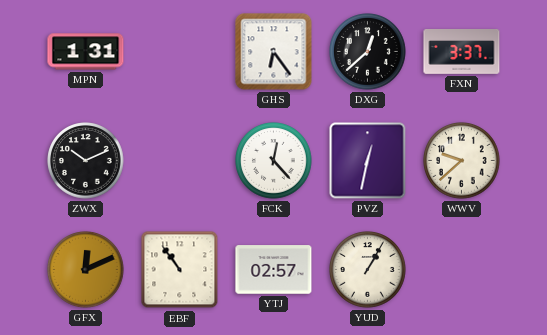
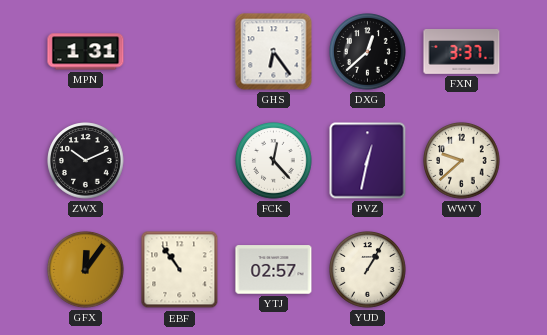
GFX: 12:11 -> 12:06
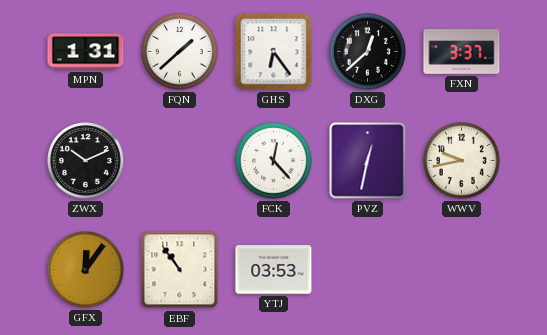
FQN: none -> 1:38
WWV: 9:38 -> 9:43
YTJ: 02:57 -> 03:53
YUD: 1:05 -> none
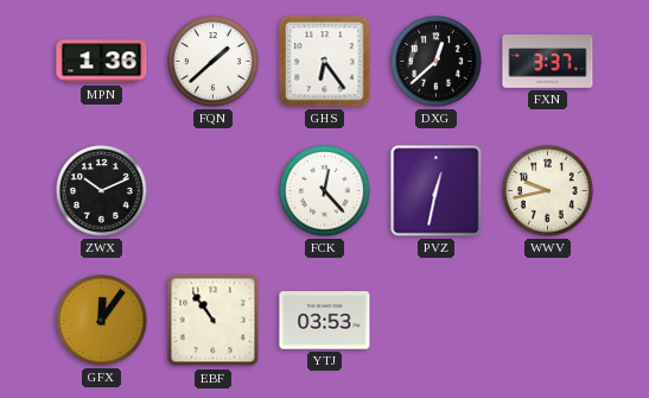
MPN: 1:31 -> 1:36
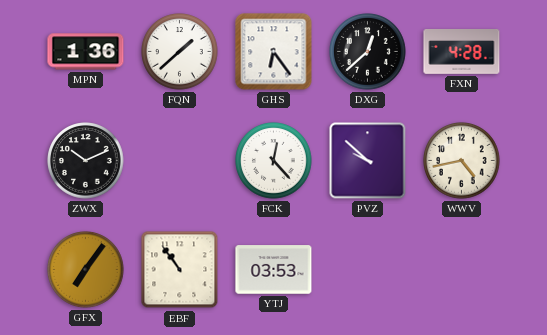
FXN: 3:37 -> 4:28
PVZ: 12:32 -> 9:52
WWV: 9:43 -> 4:43
GFX: 12:06 -> 7:06
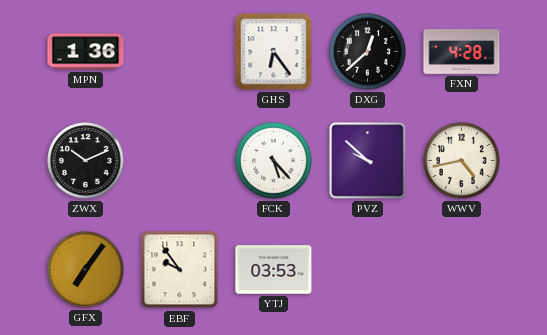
FQN: 1:38 -> none
FCK: 12:23 -> 5:23
EBF: 10:54 -> 9:54
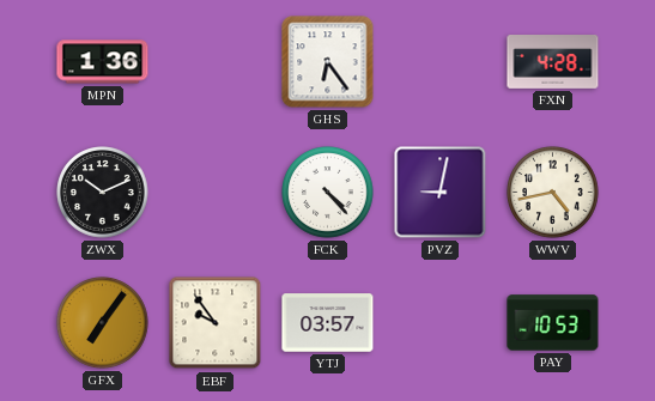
DXG: 12:38 -> none
FCK: 5:23 -> 4:23
PVZ: 9:52 -> 9:02
YTJ: 03:53 -> 03:57
PAY: none -> 10:53
